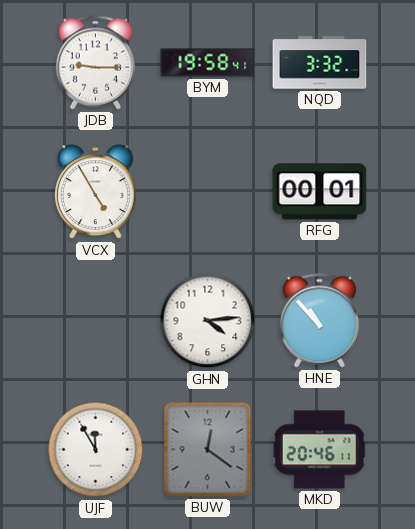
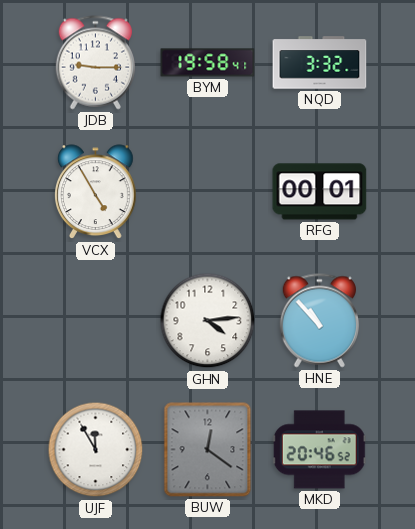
MKD: 20:46:11 -> 20:46:52
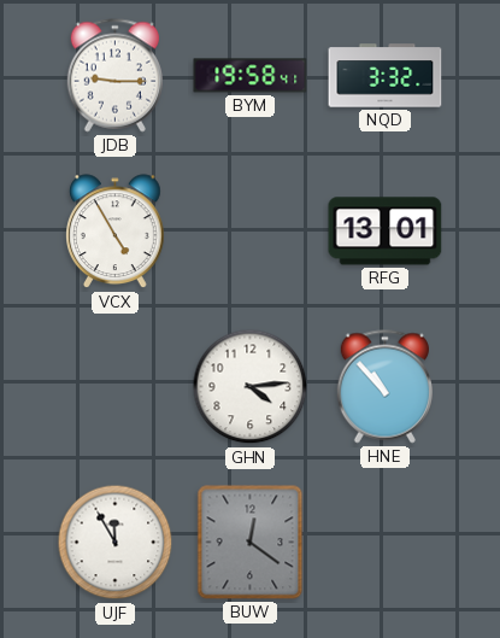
RFG: 00:01 -> 13:01
MKD: 20:46 -> none
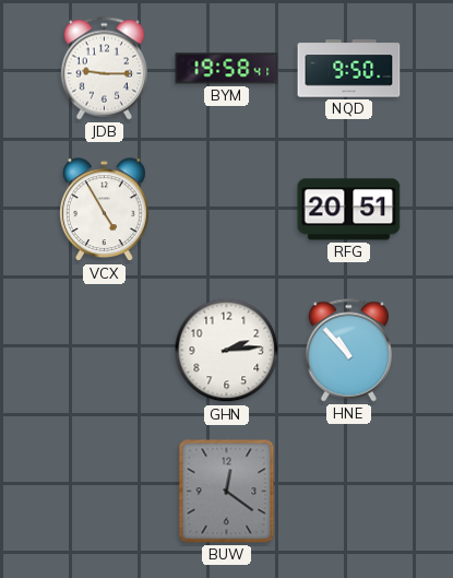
NQD: 3:32 -> 9:50
RFG: 13:01 -> 20:51
GHN: 4:14 -> 2:14
UJF: 11:55 -> none
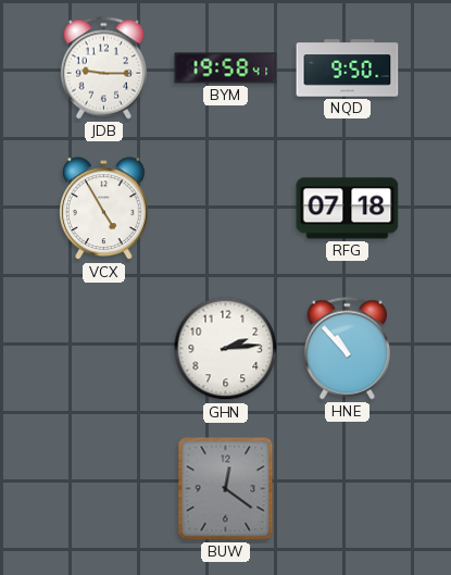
RFG: 20:51 -> 07:18
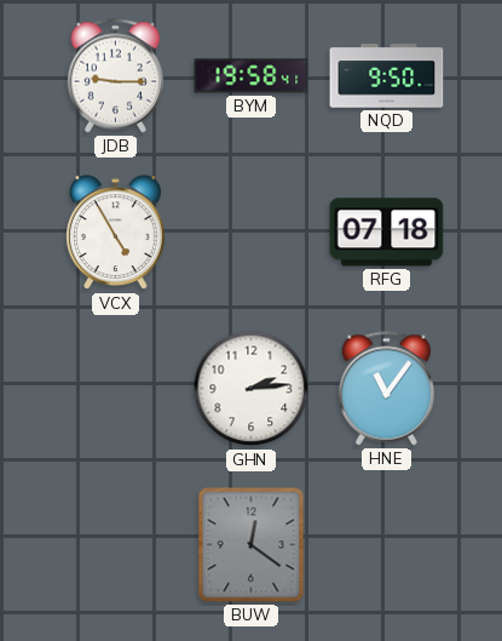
HNE: 10:53 -> 11:06
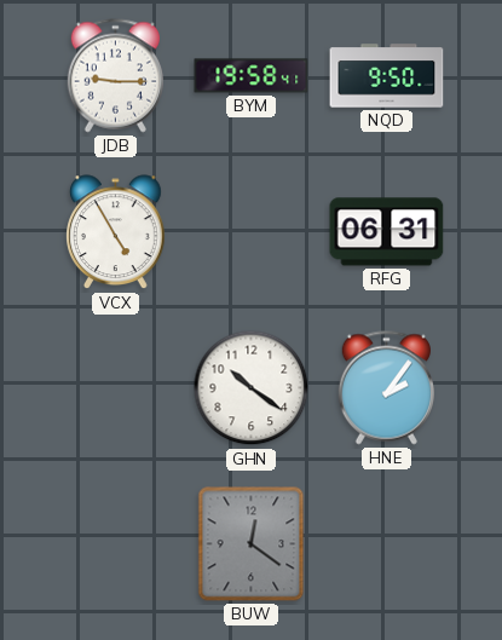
RFG: 07:18 -> 06:31
GHN: 2:14 -> 10:21
HNE: 11:06 -> 2:06
